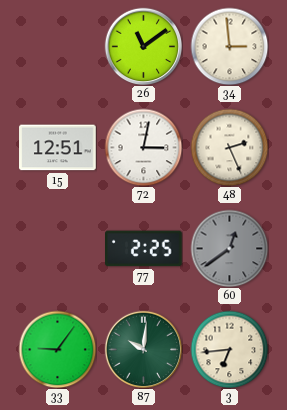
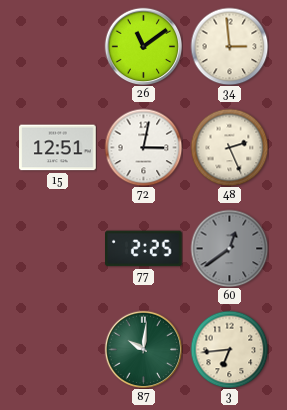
33: 9:06 -> none
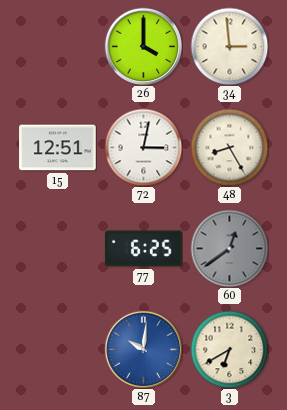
26: 11:09 -> 4:00
48: 2:26 -> 8:25
77: 2:25 -> 6:25
87 dial: green -> blue
3: 6:44 -> 6:40
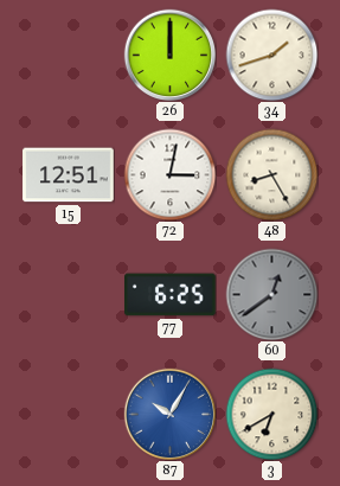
26: 4:00 -> 12:00
34: 2:59 -> 1:42
87: 10:01 -> 10:05
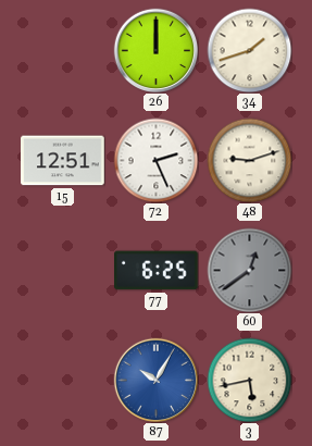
72: 3:02 -> 2:26
48: 8:25 -> 9:12
3: 6:40 -> 5:43
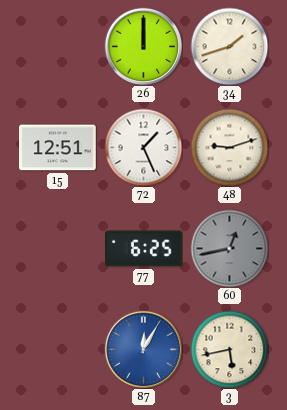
72: 2:26 -> 1:26
60: 12:39 -> 12:43
87: 10:05 -> 12:05
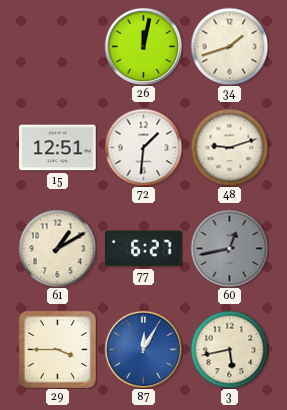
26: 12:00 -> 12:02
72: 1:26 -> 1:31
61: none -> 1:10
77: 6:25 -> 6:27
29: none -> 3:45
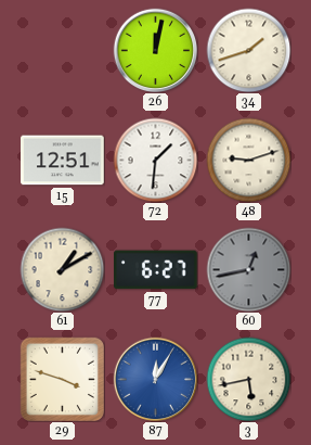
29: 3:45 -> 3:48
